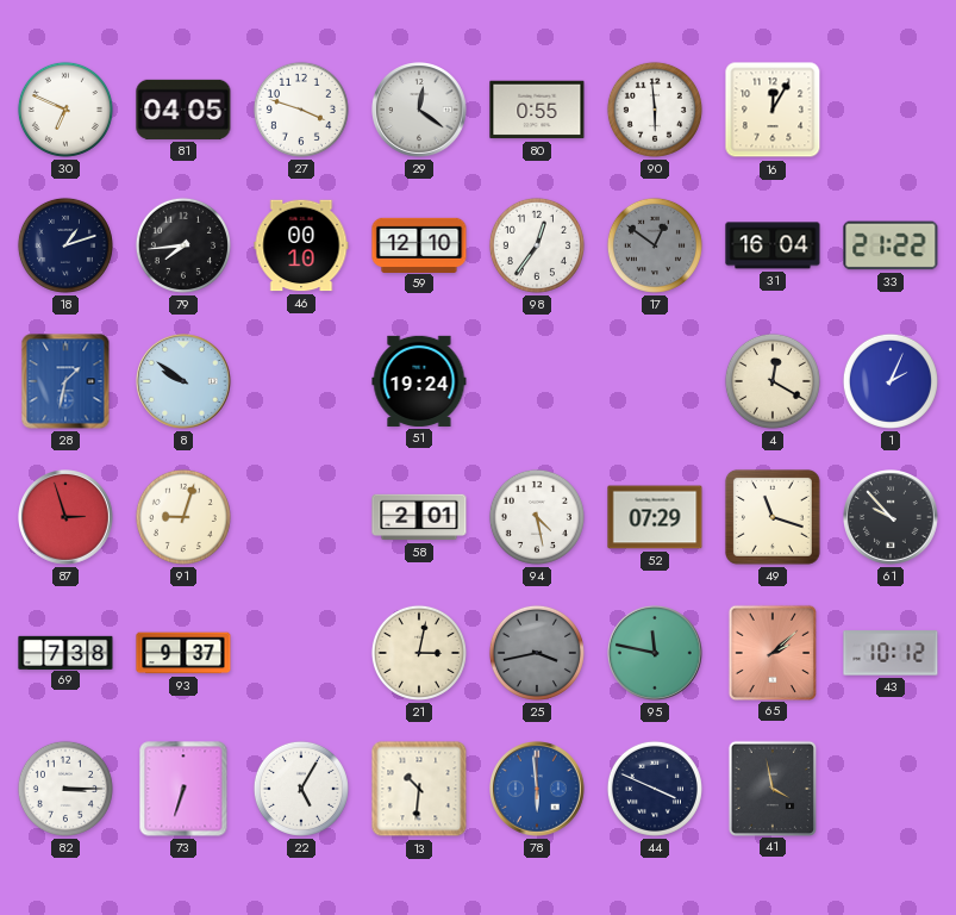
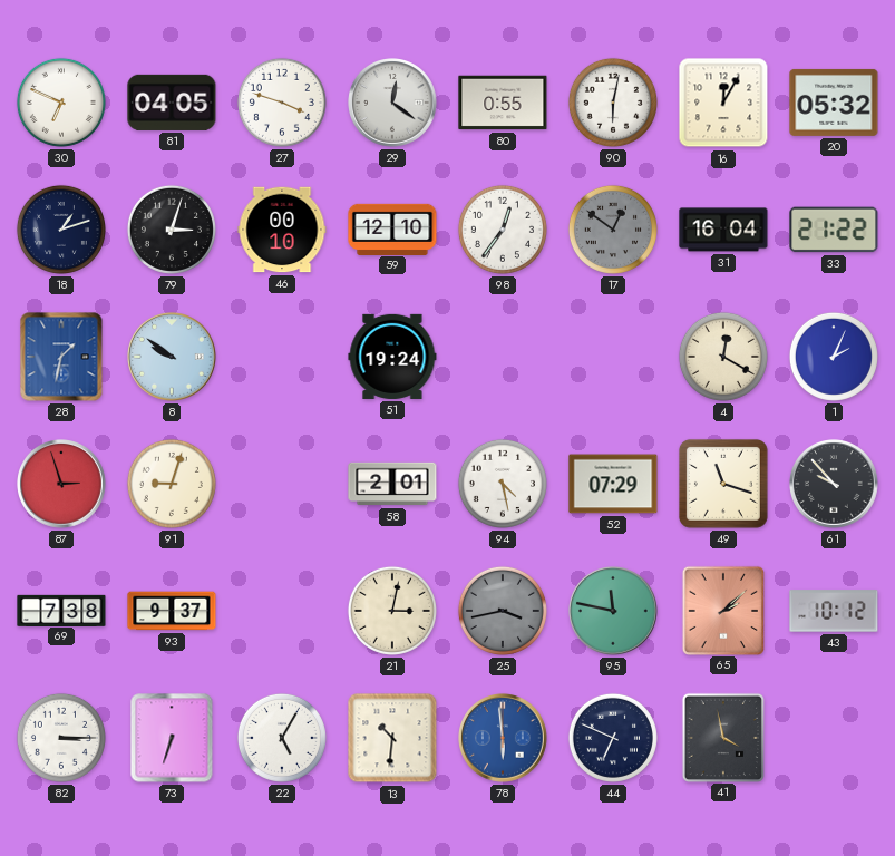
90: 5:59 -> 6:02
20: none -> 05:32
79: 7:44 -> 3:03
44: 3:49 -> 6:49
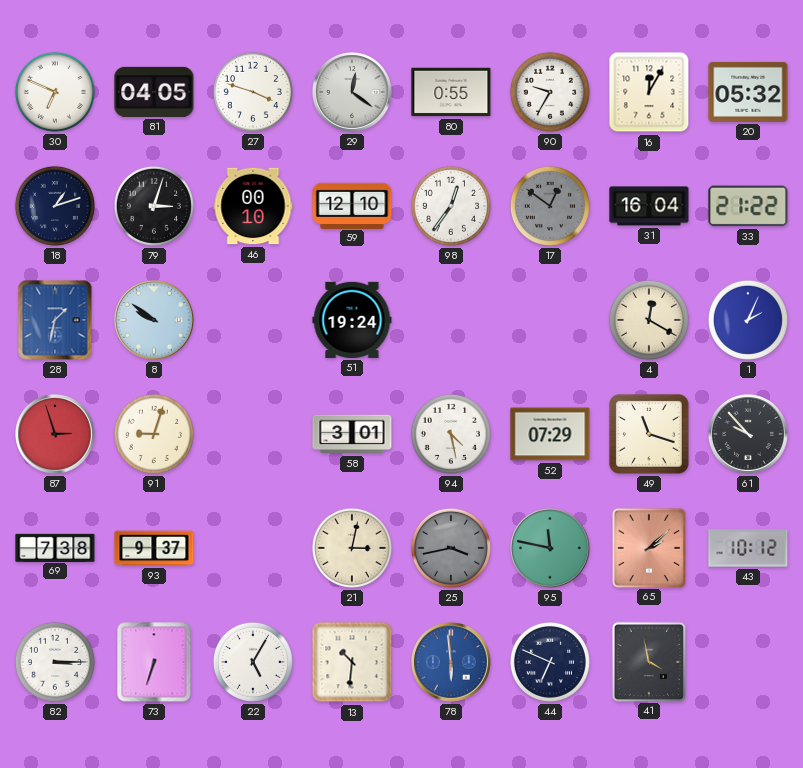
90: 6:02 -> 9:35
58: 2:01 -> 3:01
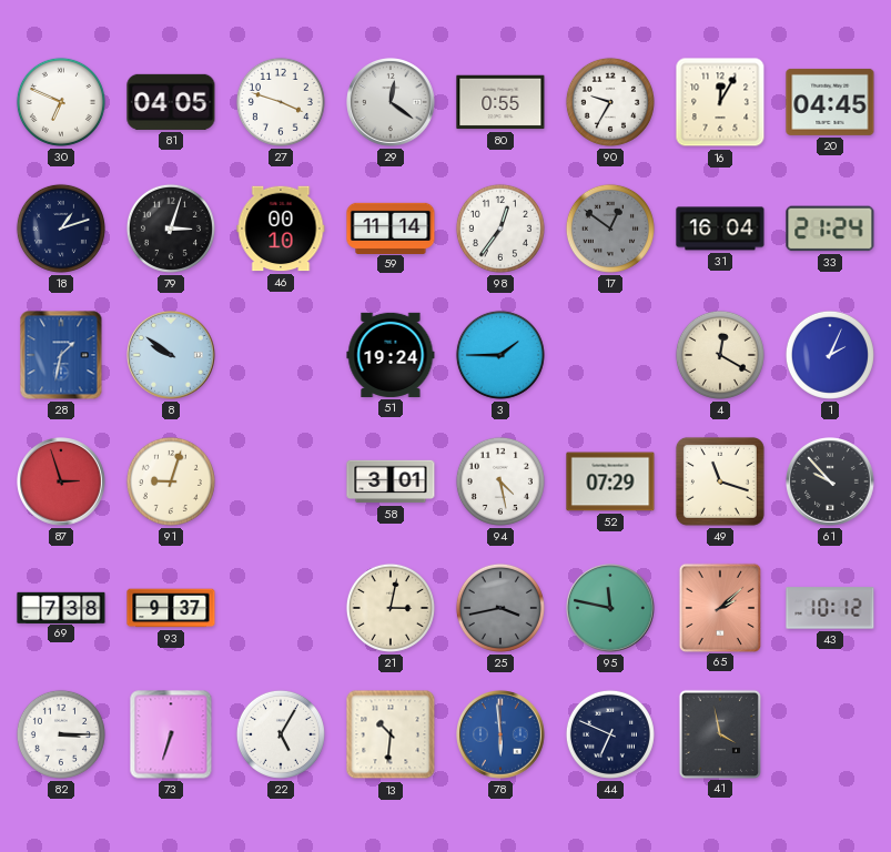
20: 05:32 -> 04:45
59: 12:10 -> 11:14
33: 21:22 -> 21:24
3: none -> 1:45
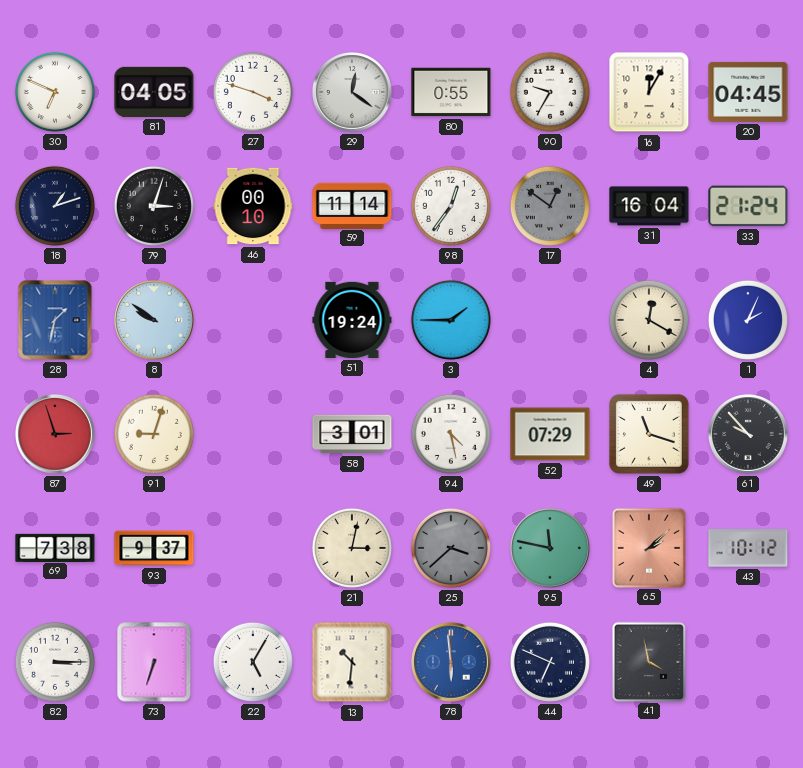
25: 3:43 -> 3:38
